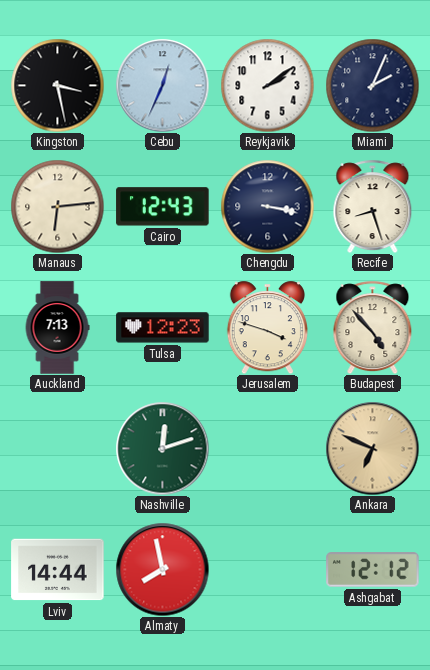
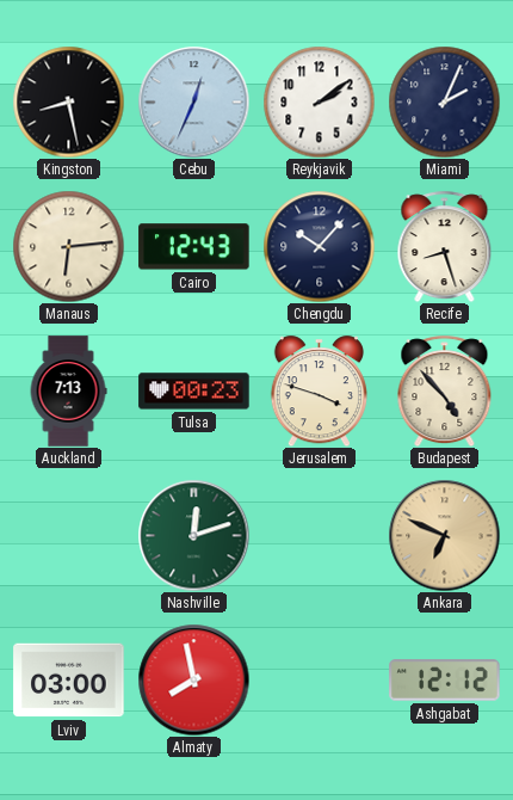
Kingston: 3:28 -> 8:28
Chengdu: 3:17 -> 10:07
Tulsa: 12:23 -> 00:23
Lviv: 14:44 -> 03:00
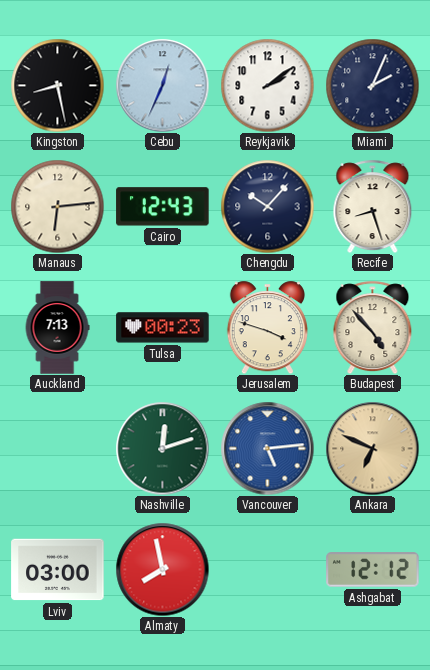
Vancouver: none -> 5:14
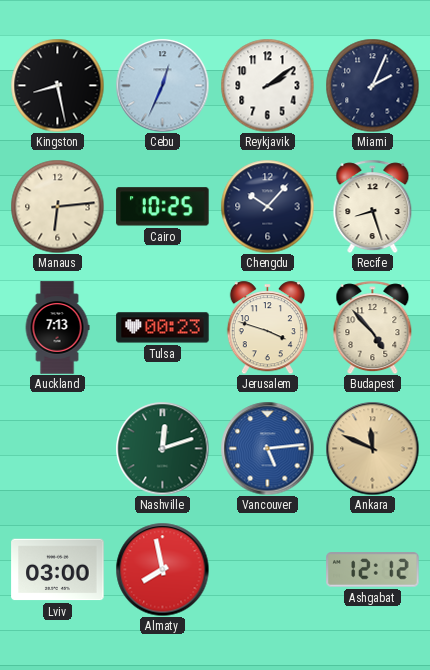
Cairo: 12:43 -> 10:25
Ankara: 6:49 -> 11:49
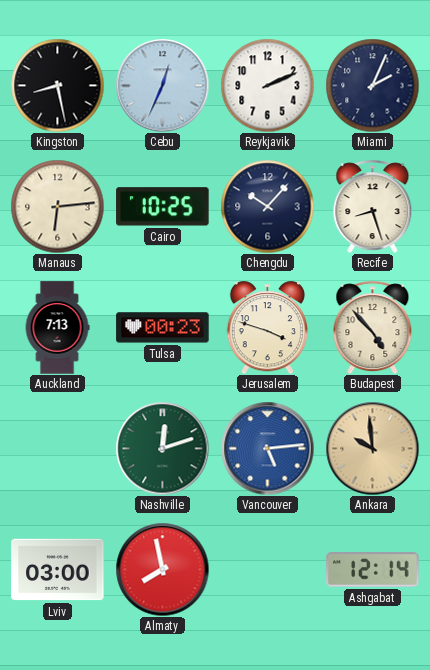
Reykjavik: 2:09 -> 2:11
Ankara: 11:49 -> 9:59
Ashgabat: 12:12 -> 12:14
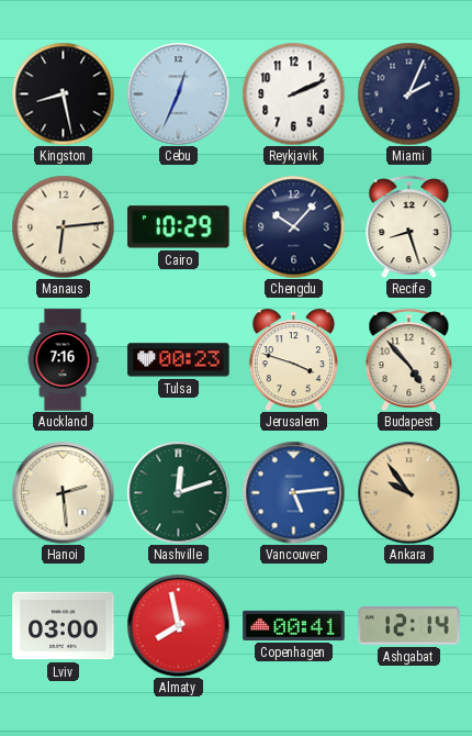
Cairo: 10:25 -> 10:29
Auckland: 7:13 -> 7:16
Hanoi: none -> 2:29
Ankara: 9:59 -> 9:54
Copenhagen: none -> 00:41
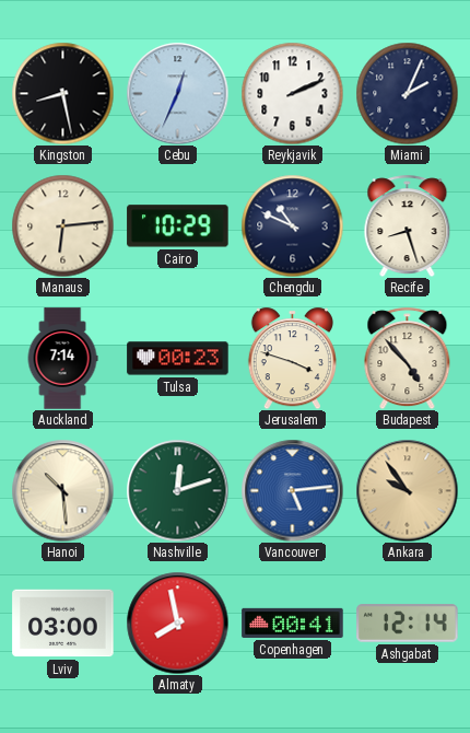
Chengdu: 10:07 -> 10:49
Auckland: 7:16 -> 7:14
Hanoi: 2:29 -> 10:29
